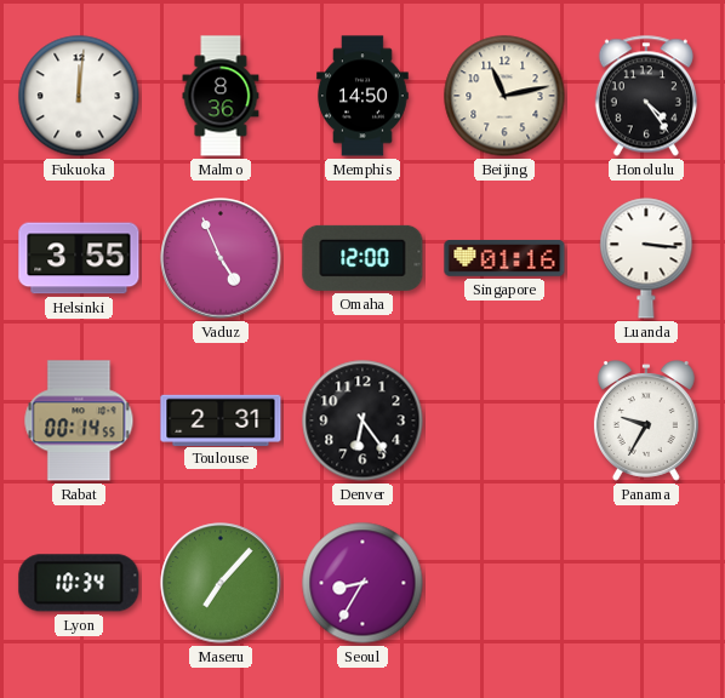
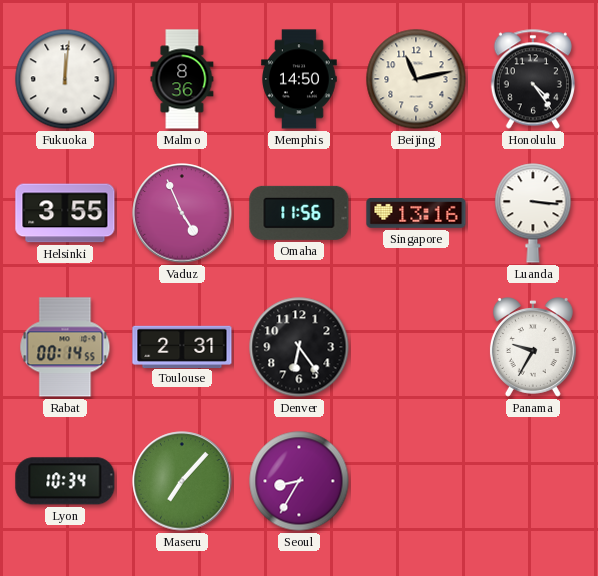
Omaha: 12:00 -> 11:56
Singapore: 01:16 -> 13:16
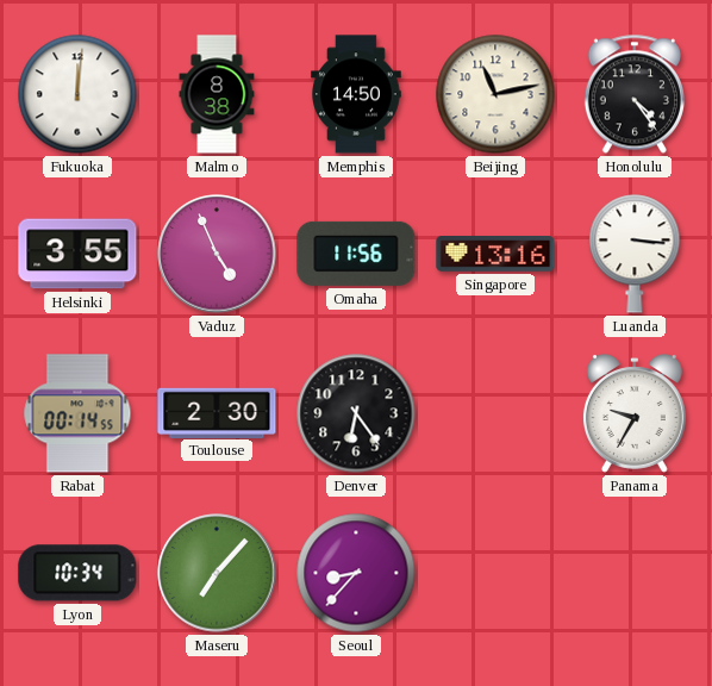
Malmo: 8:36 -> 8:38
Toulouse: 2:31 -> 2:30
Seoul: 8:35 -> 8:37
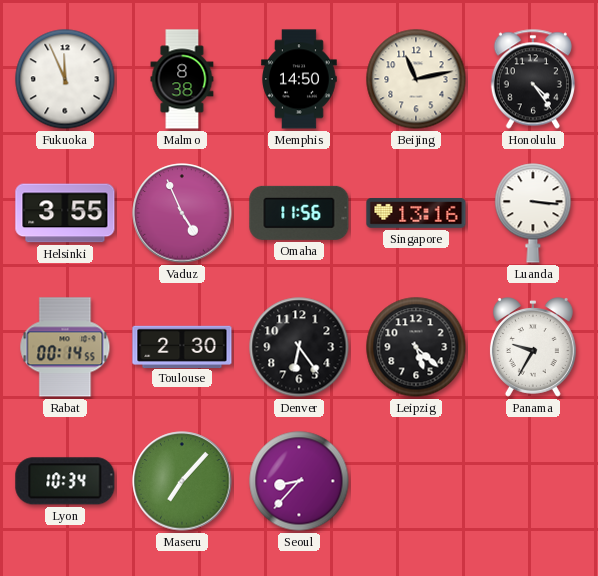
Fukuoka: 12:01 -> 11:56
Leipzig: none -> 5:22
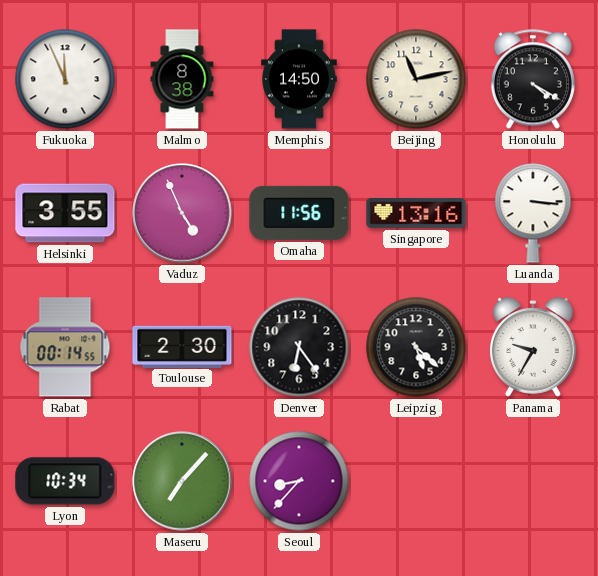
Honolulu: 4:24 -> 4:20
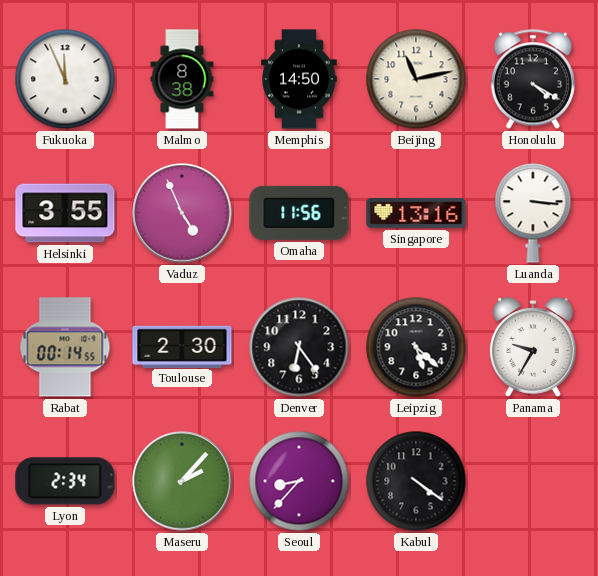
Lyon: 10:34 -> 2:34
Maseru: 7:07 -> 2:07
Kabul: none -> 4:21
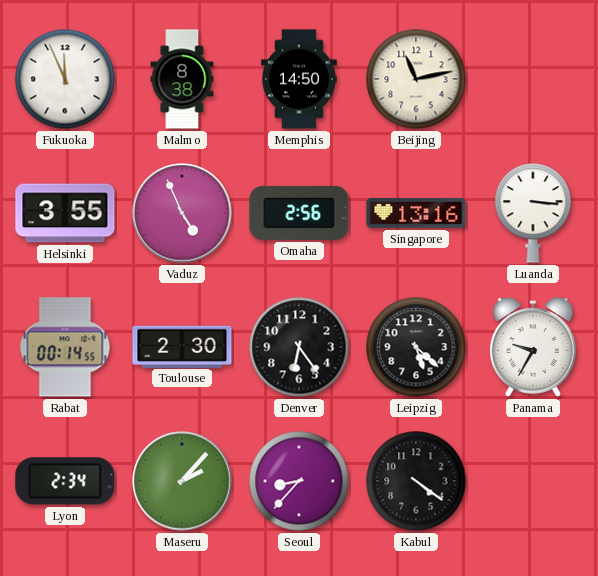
Honolulu: 4:20 -> none
Omaha: 11:56 -> 2:56
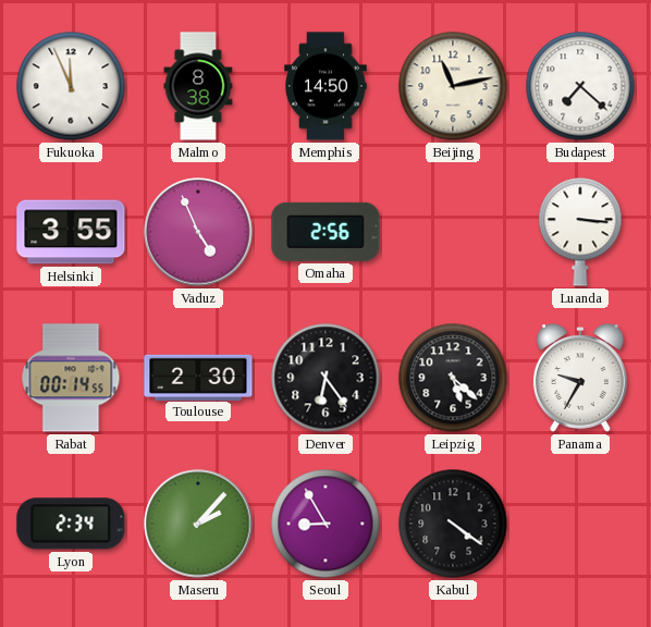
Budapest: none -> 7:22
Singapore: 13:16 -> none
Seoul: 8:37 -> 8:55
